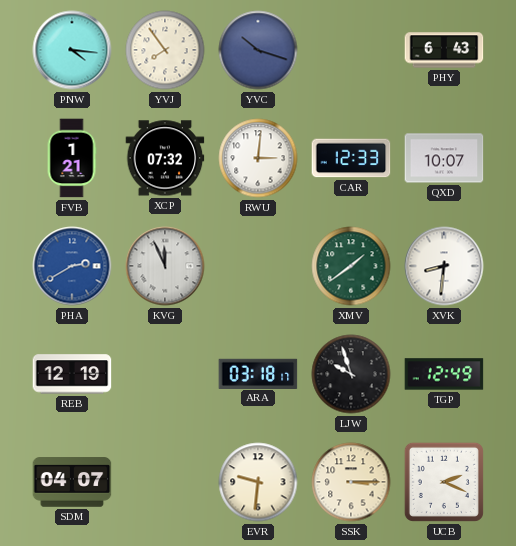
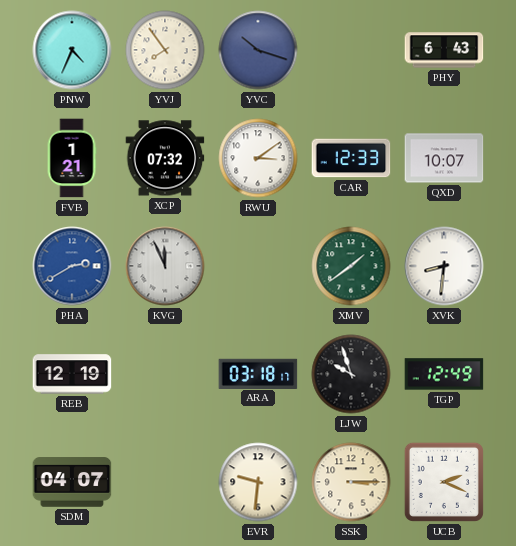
PNW: 4:16 -> 4:34
RWU: 3:01 -> 3:09
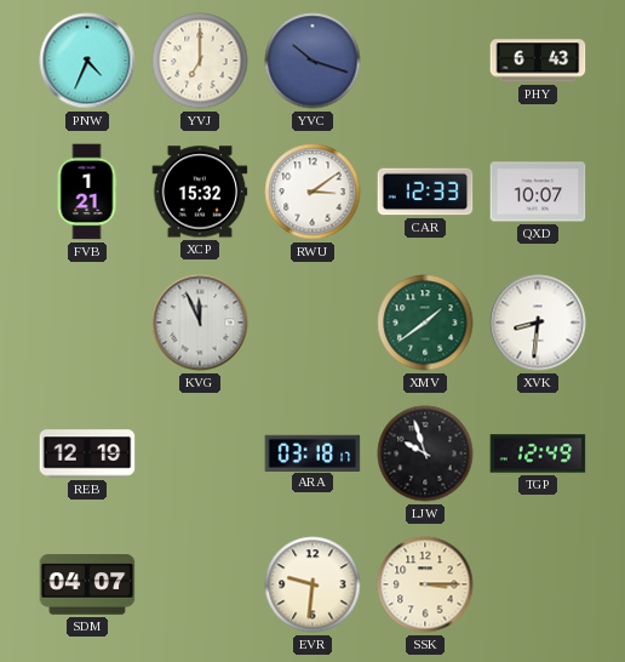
YVJ: 7:54 -> 7:00
XCP: 07:32 -> 15:32
PHA: 2:40 -> none
UCB: 2:19 -> none
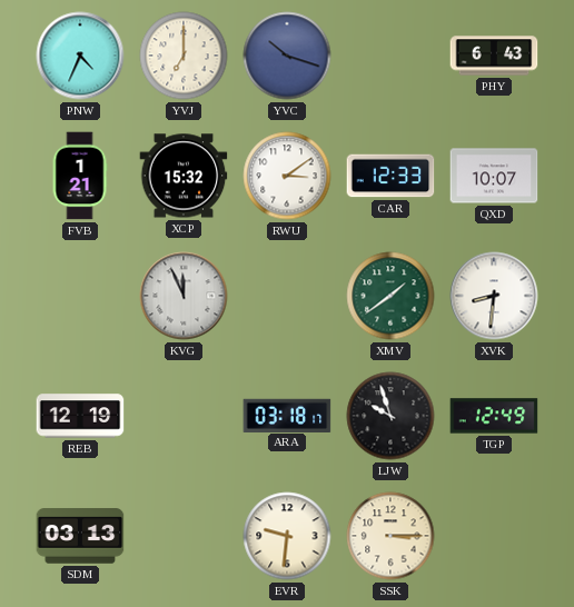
SDM: 04:07 -> 03:13
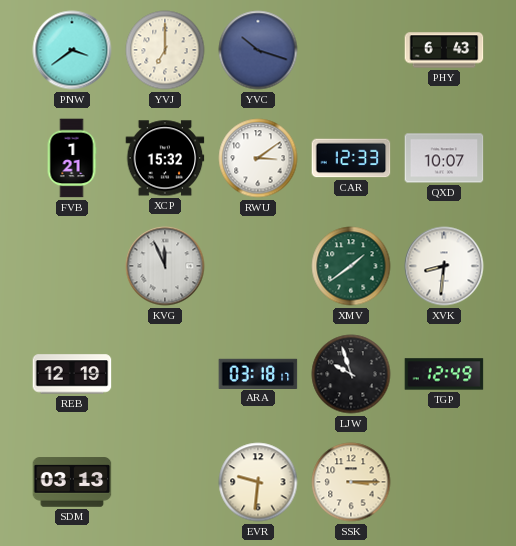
PNW: 4:34 -> 3:39
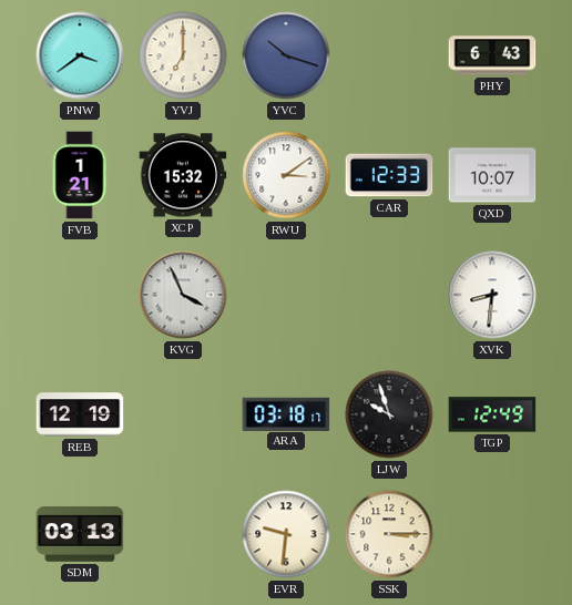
KVG: 11:56 -> 3:56
XMV: 1:39 -> none
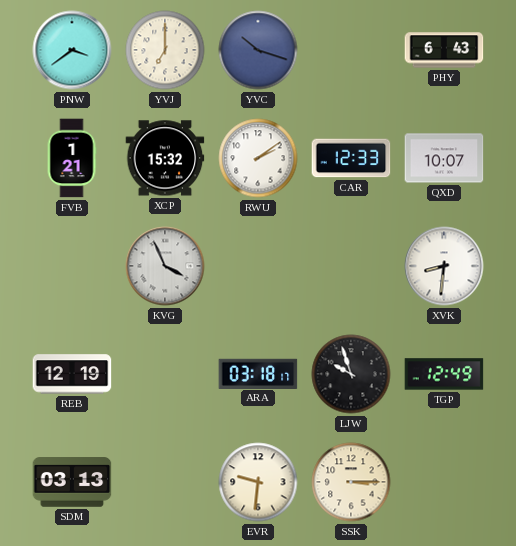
RWU: 3:09 -> 2:09
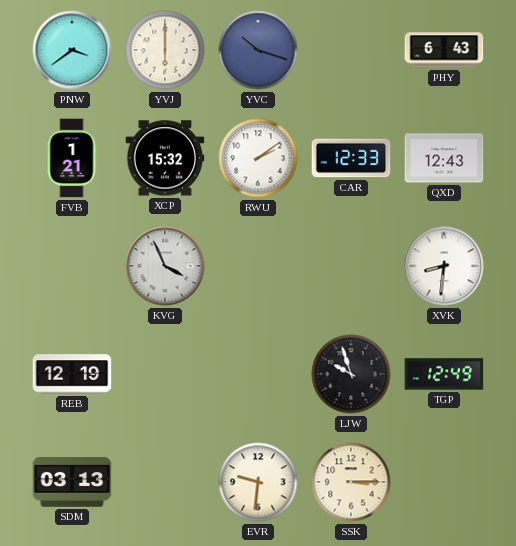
YVJ: 7:00 -> 6:00
QXD: 10:07 -> 12:43
ARA: 03:18 -> none
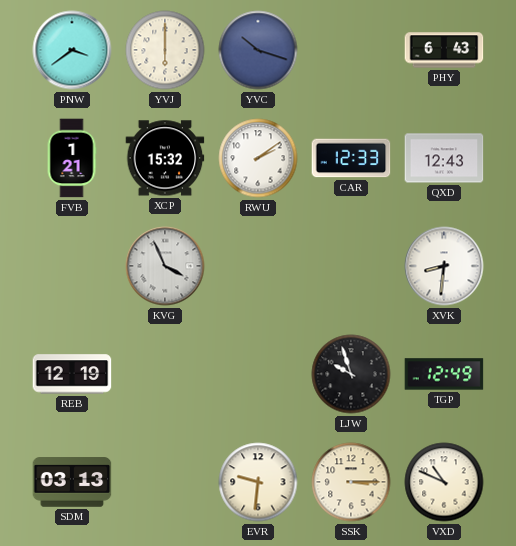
VXD: none -> 10:49
